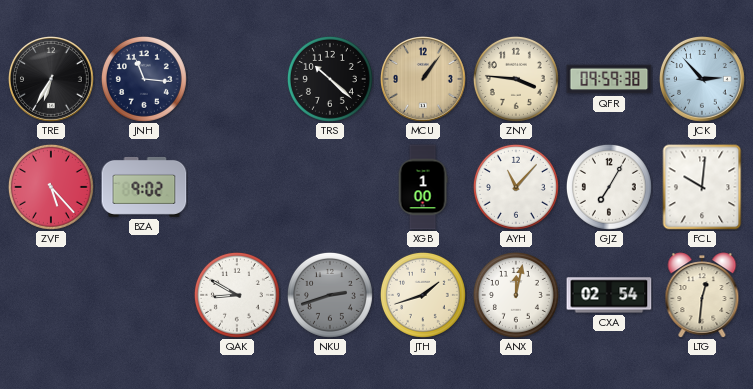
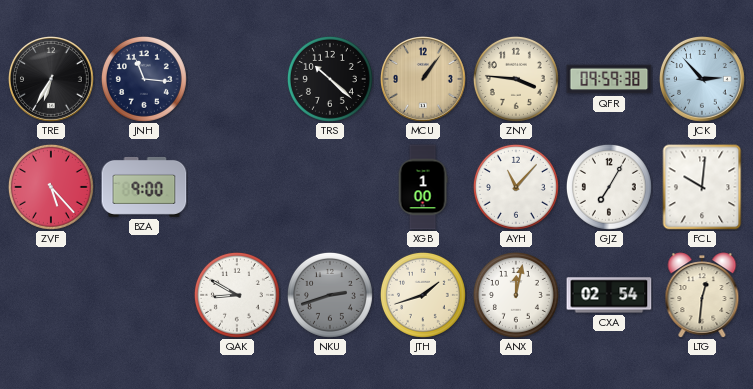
BZA: 9:02 -> 9:00
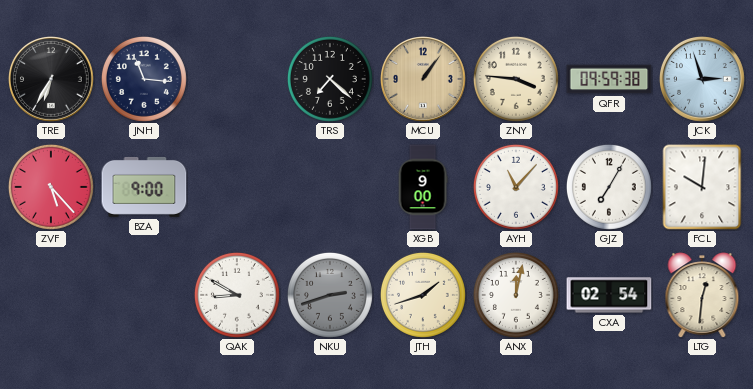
TRS: 10:22 -> 7:22
JCK: 2:53 -> 2:57
XGB: 1:00 -> 9:00
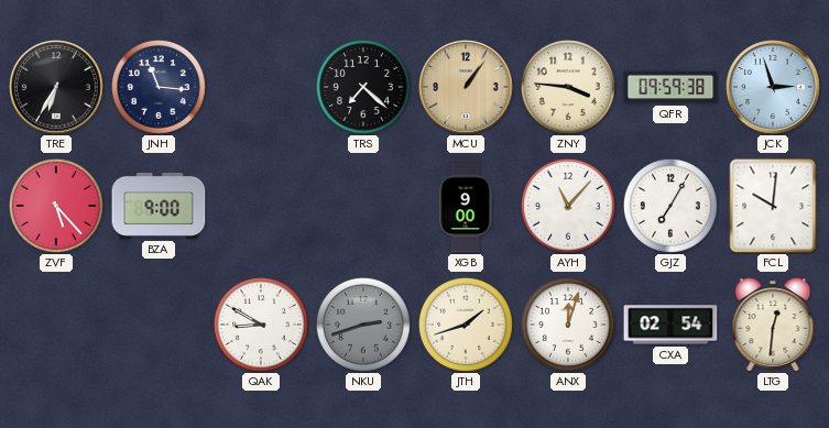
ANX: 12:02 -> 12:03
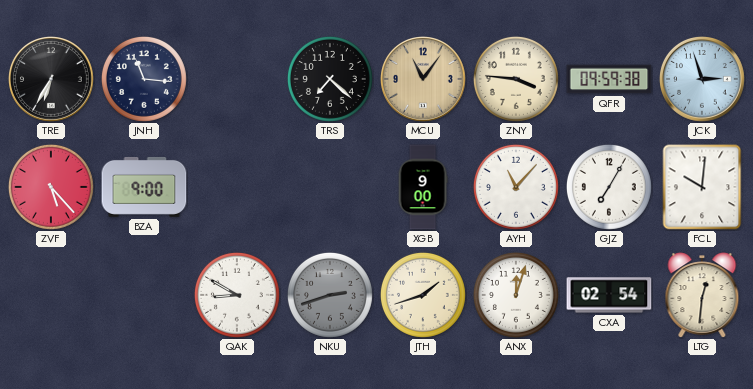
MCU: 1:06 -> 11:06
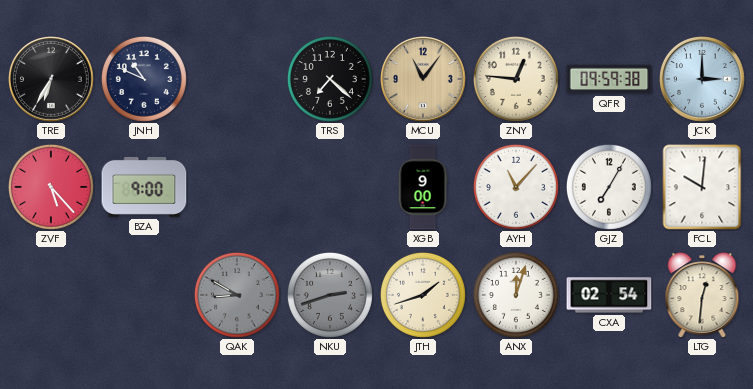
JNH: 11:16 -> 10:49
ZNY: 3:46 -> 12:46
JCK: 2:57 -> 3:00
QAK dial: white -> grey
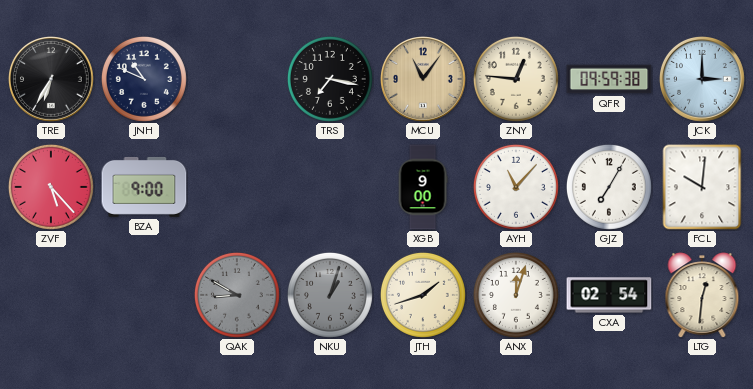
TRS: 7:22 -> 7:17
NKU: 2:42 -> 1:03
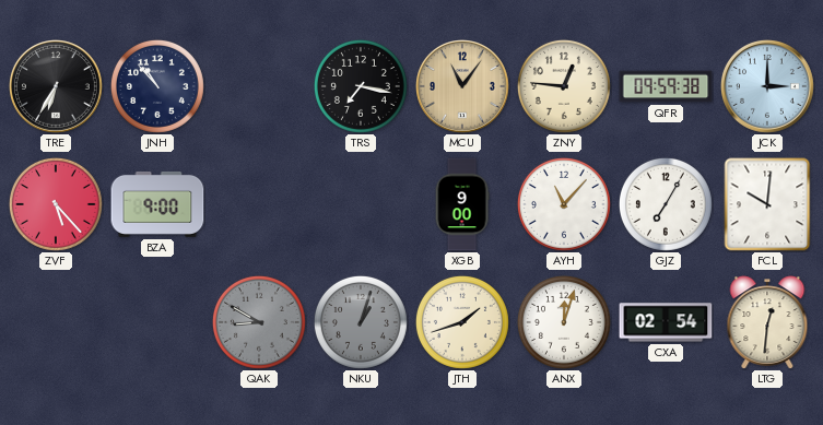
JNH: 10:49 -> 10:53
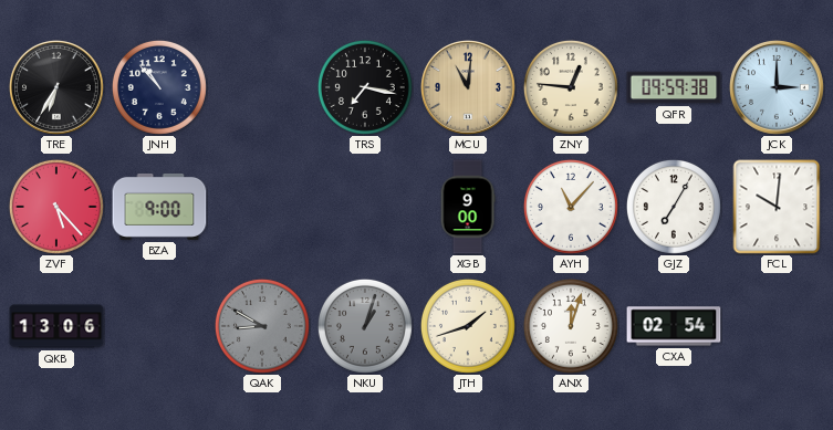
MCU: 11:06 -> 11:01
QKB: none -> 13:06
LTG: 12:31 -> none
